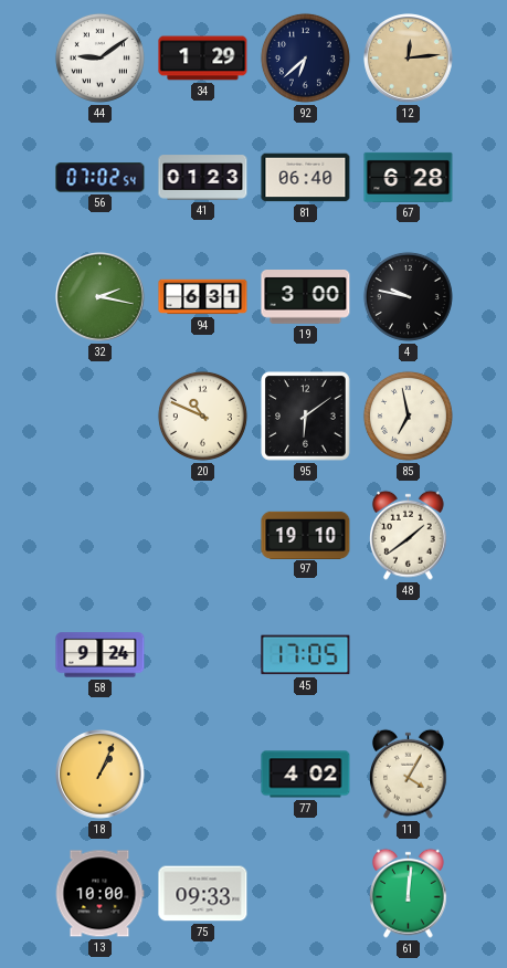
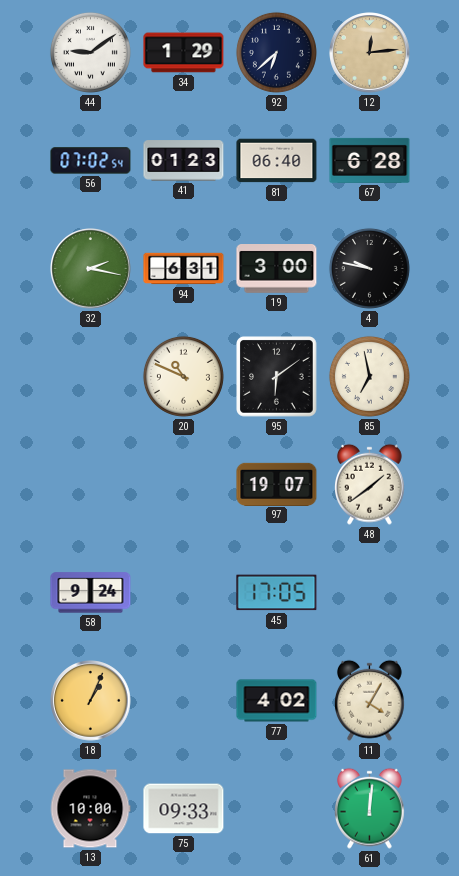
97: 19:10 -> 19:07
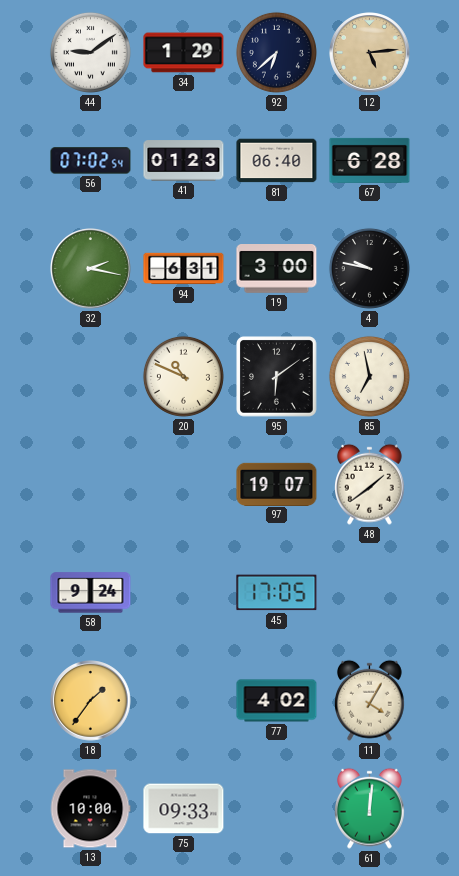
12: 12:14 -> 5:14
18: 1:04 -> 1:36
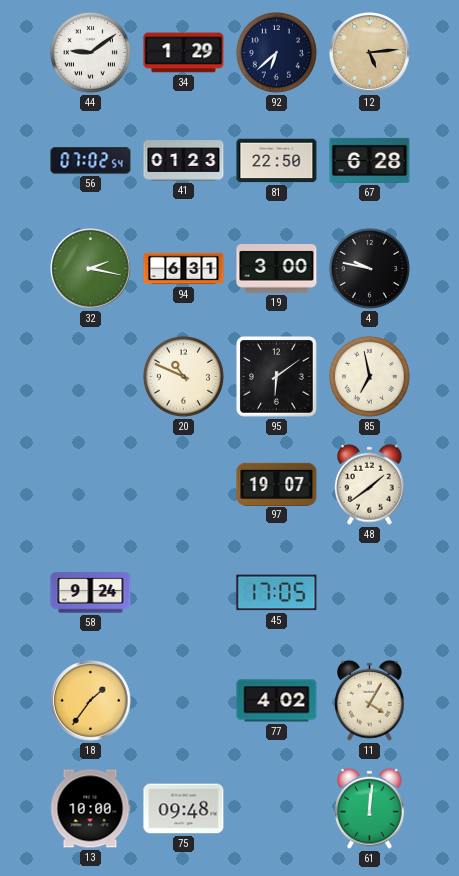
81: 06:40 -> 22:50
75: 09:33 -> 09:48
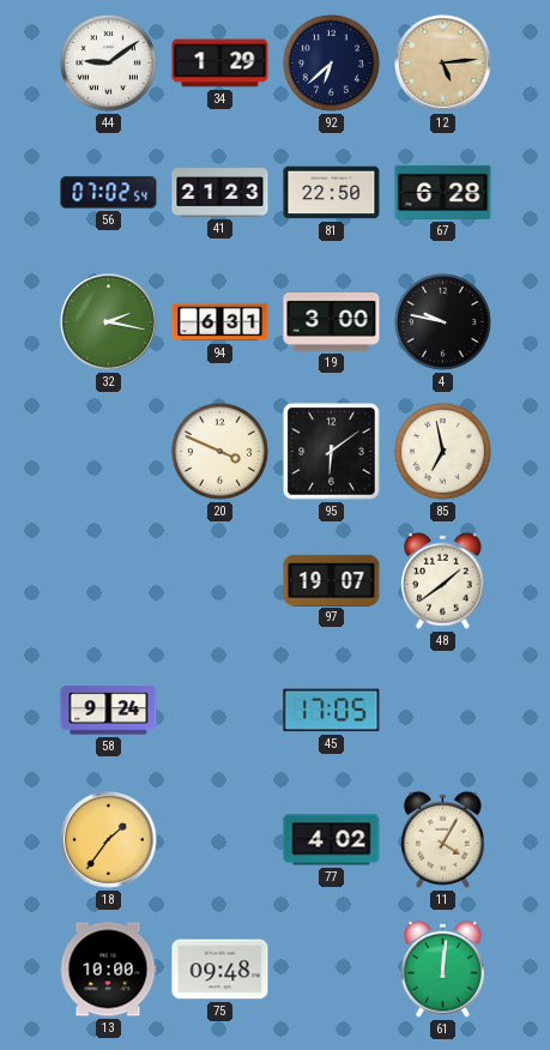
41: 01:23 -> 21:23
20: 10:49 -> 3:49
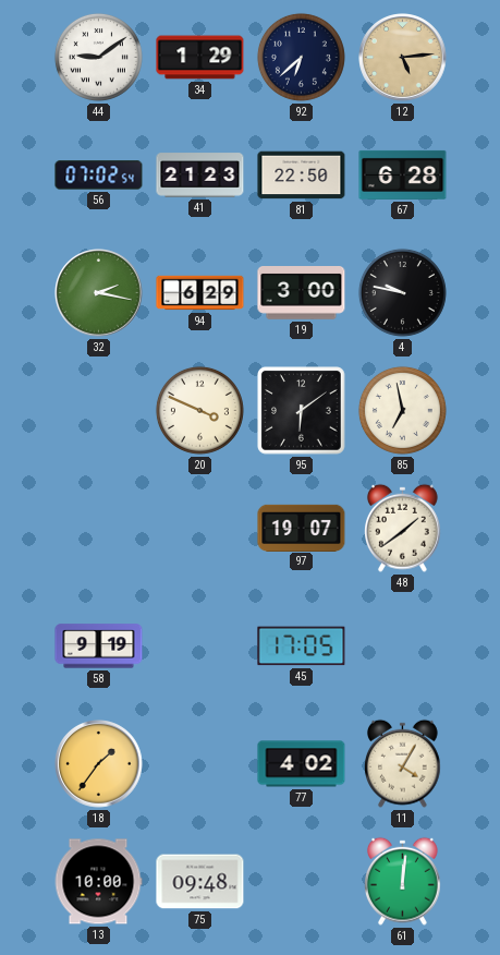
94: 6:31 -> 6:29
58: 9:24 -> 9:19
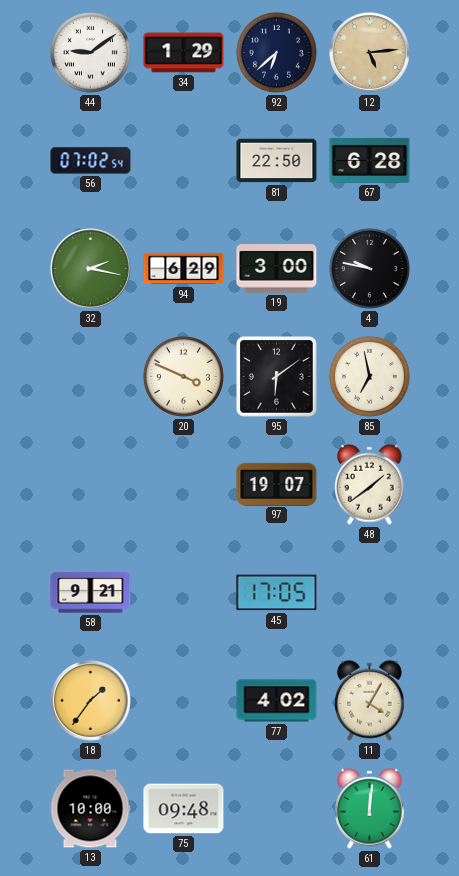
41: 21:23 -> none
58: 9:19 -> 9:21
